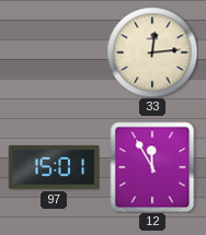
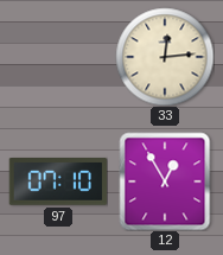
97: 15:01 -> 07:10
12: 11:55 -> 12:55
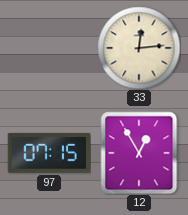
97: 07:10 -> 07:15
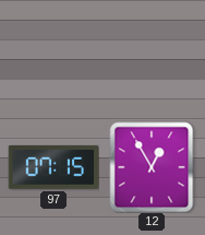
33: 12:14 -> none
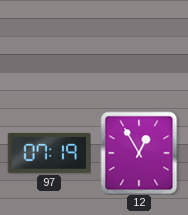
97: 07:15 -> 07:19
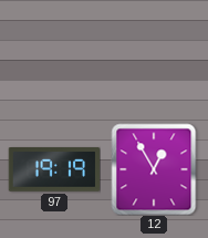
97: 07:19 -> 19:19
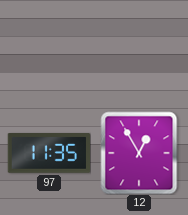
97: 19:19 -> 11:35
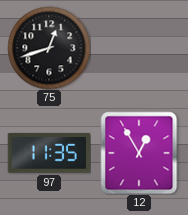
75: none -> 12:42
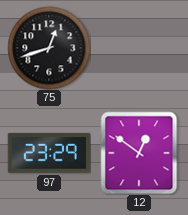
97: 11:35 -> 23:29
12: 12:55 -> 12:51
